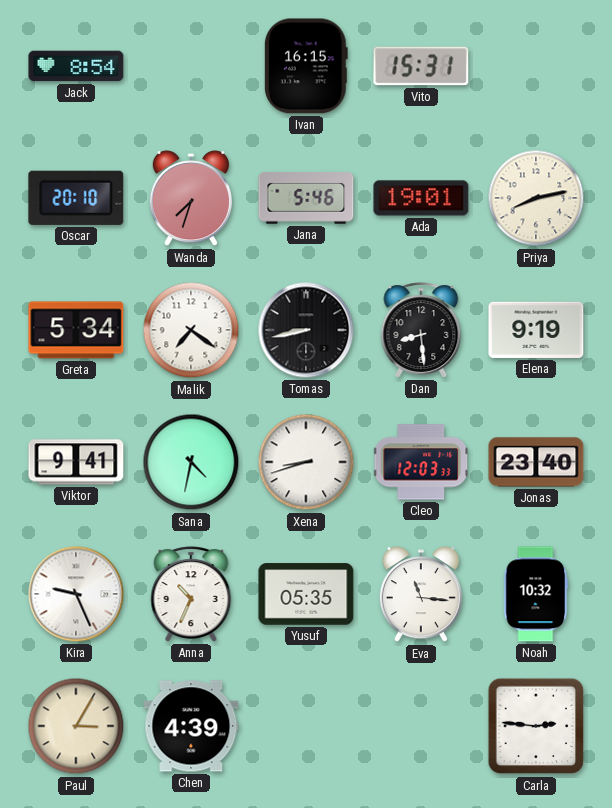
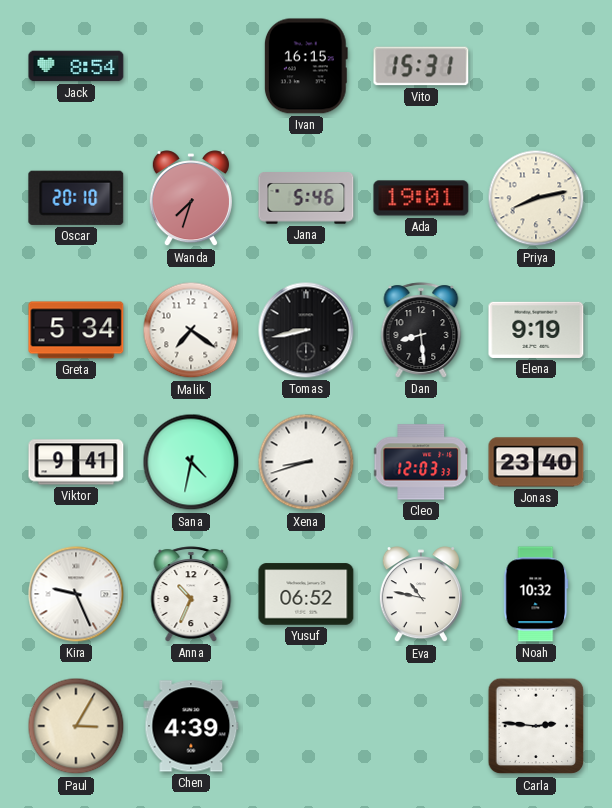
Yusuf: 05:35 -> 06:52
Eva: 11:16 -> 10:47
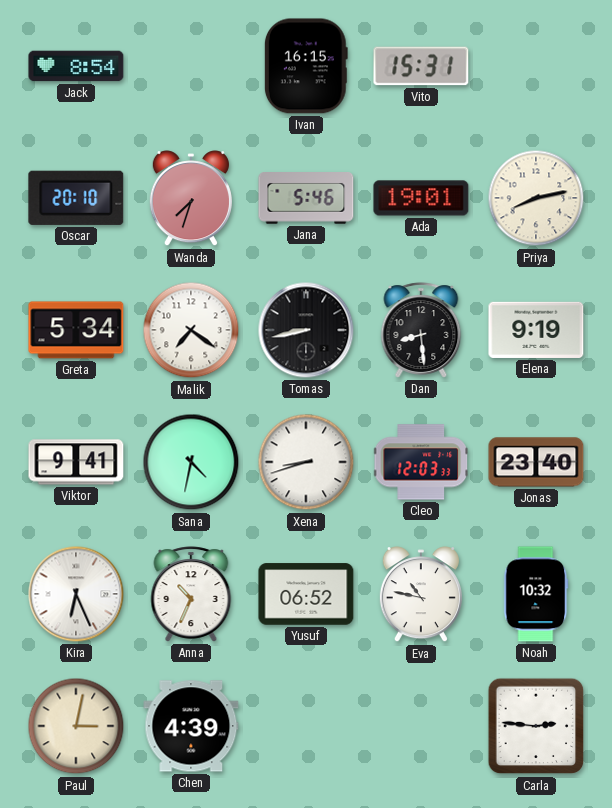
Kira: 9:26 -> 6:26
Paul: 3:05 -> 3:02
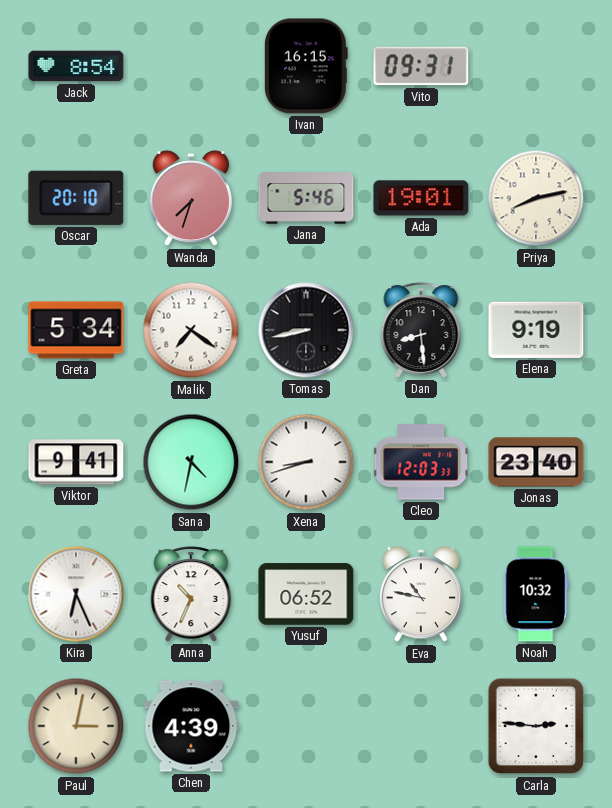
Vito: 15:31 -> 09:31
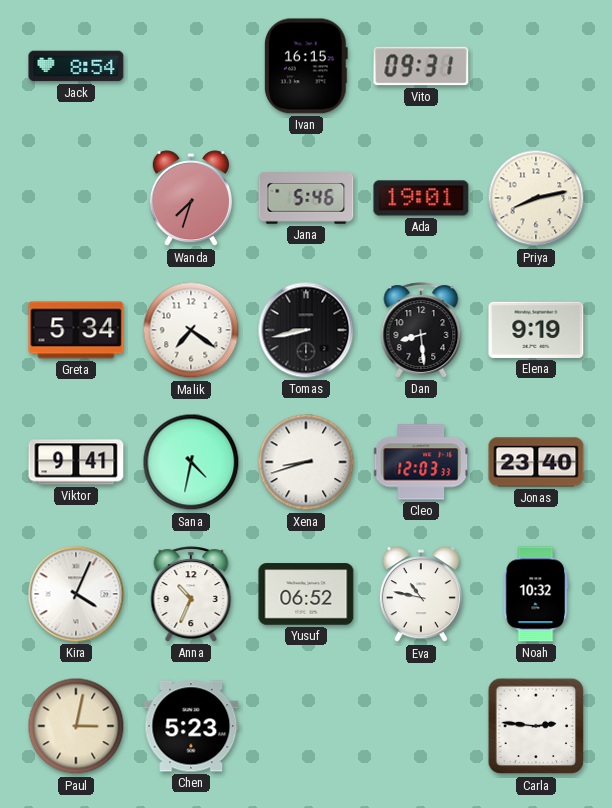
Oscar: 20:10 -> none
Kira: 6:26 -> 4:04
Chen: 4:39 -> 5:23
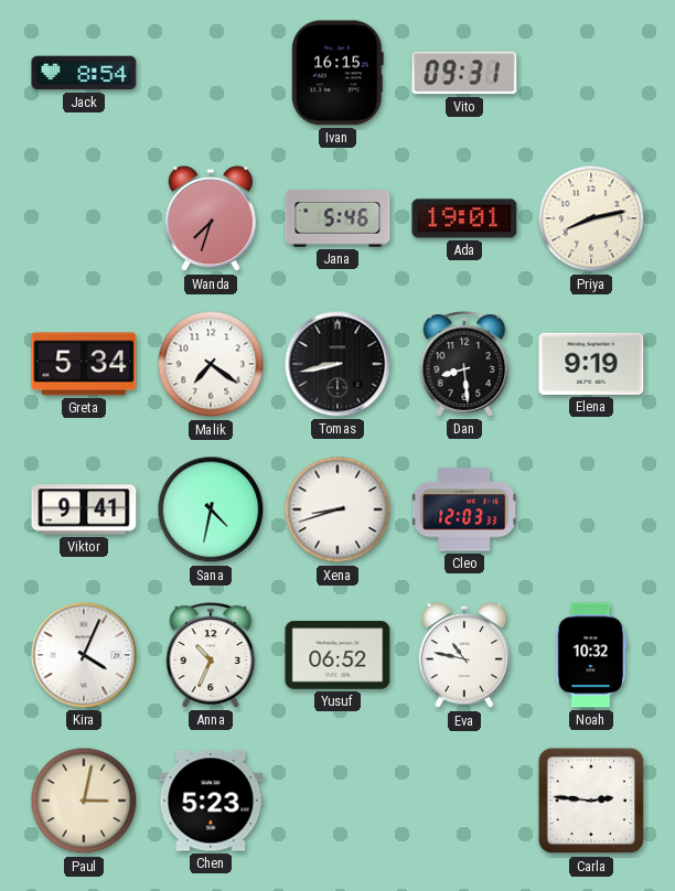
Jonas: 23:40 -> none
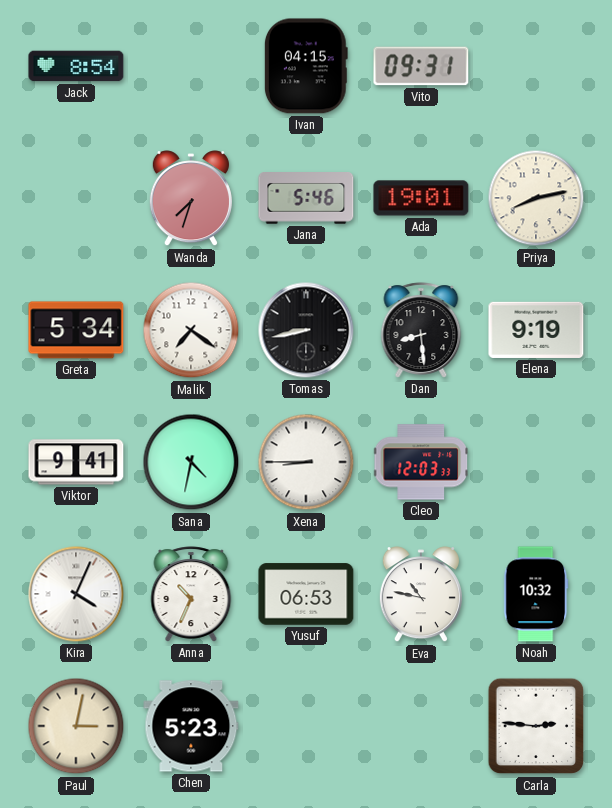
Ivan: 16:15 -> 04:15
Xena: 8:42 -> 8:45
Yusuf: 06:52 -> 06:53
